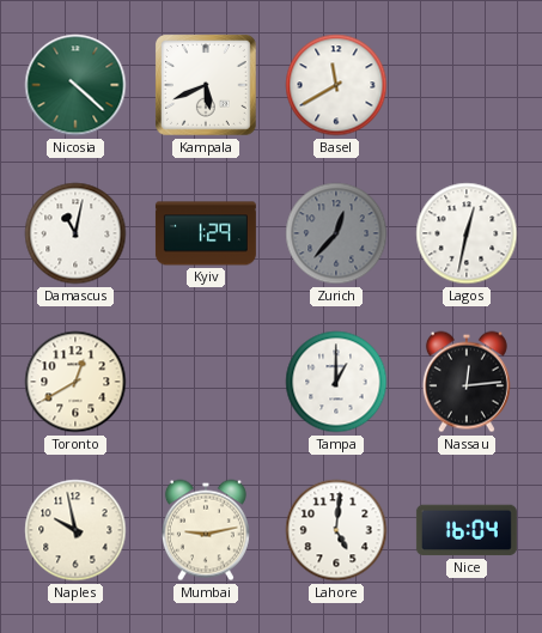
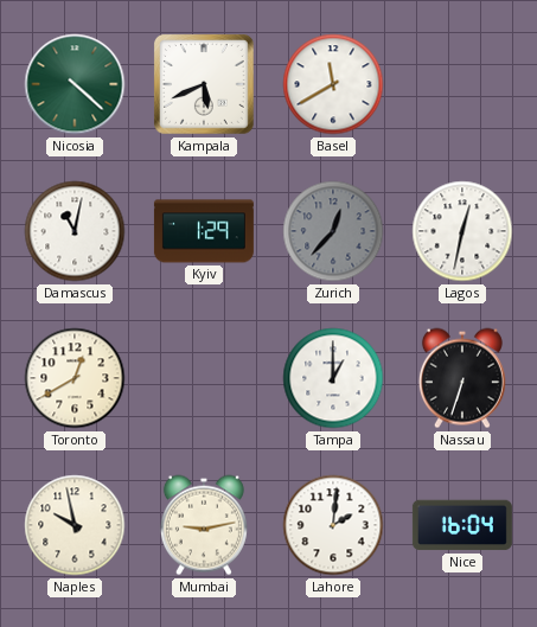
Nassau: 12:14 -> 6:33
Lahore: 5:01 -> 2:01
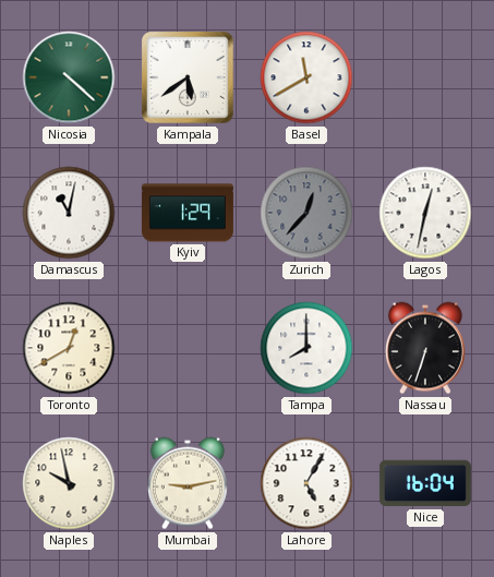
Kampala: 5:41 -> 5:39
Tampa: 1:00 -> 8:00
Lahore: 2:01 -> 5:05
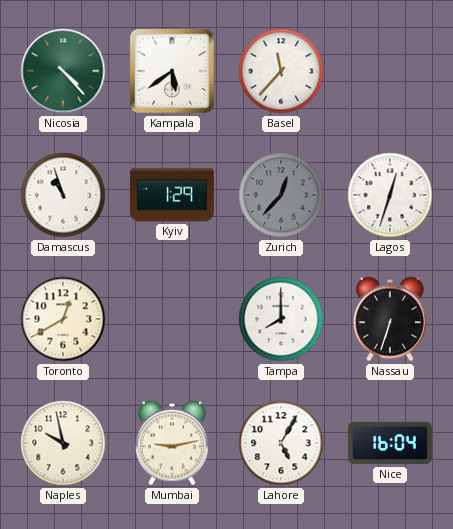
Nicosia: 4:22 -> 4:23
Basel: 11:40 -> 11:37
Damascus: 11:02 -> 10:57
Lagos: 12:32 -> 12:33
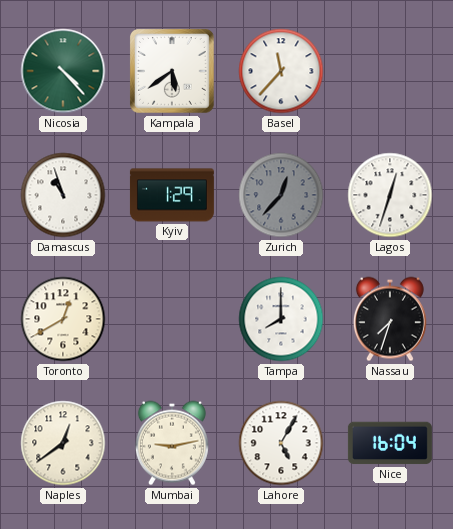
Nassau: 6:33 -> 7:33
Naples: 9:58 -> 12:39
